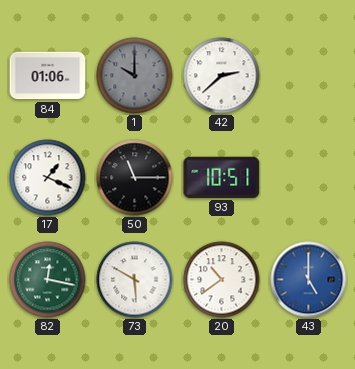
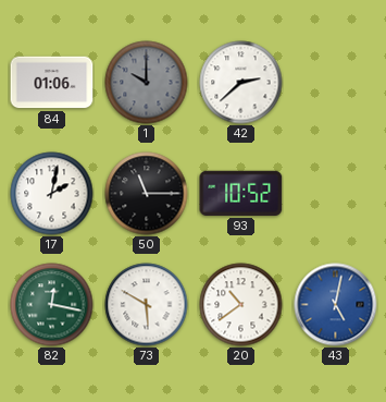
17: 1:19 -> 2:02
93: 10:51 -> 10:52
43: 5:00 -> 5:02
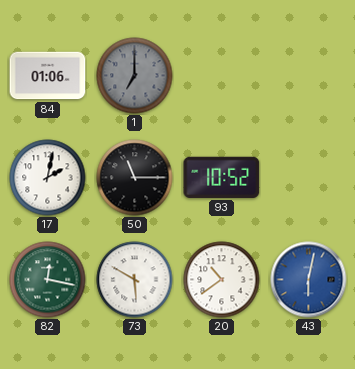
1: 10:00 -> 7:00
42: 2:38 -> none
43: 5:02 -> 6:02
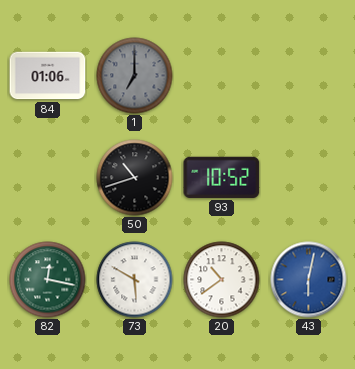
17: 2:02 -> none
50: 11:15 -> 10:42
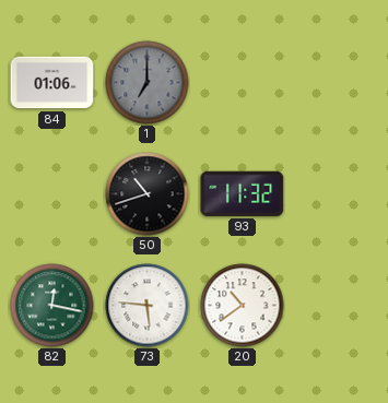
93: 10:52 -> 11:32
73: 5:50 -> 5:46
43: 6:02 -> none
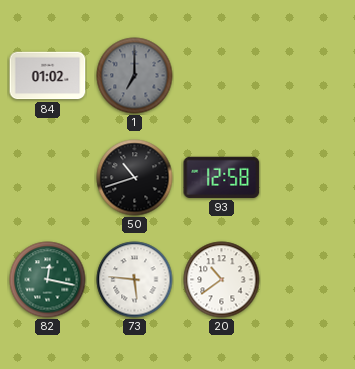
84: 01:06 -> 01:02
93: 11:32 -> 12:58
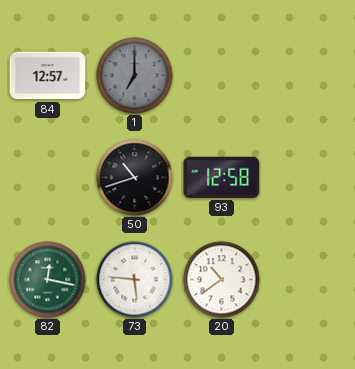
84: 01:02 -> 12:57
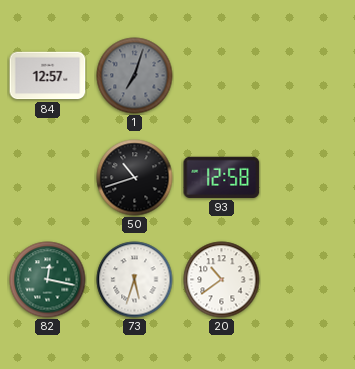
1: 7:00 -> 7:03
73: 5:46 -> 5:33
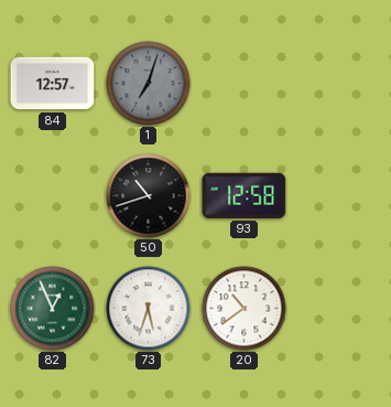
82: 12:17 -> 12:56
